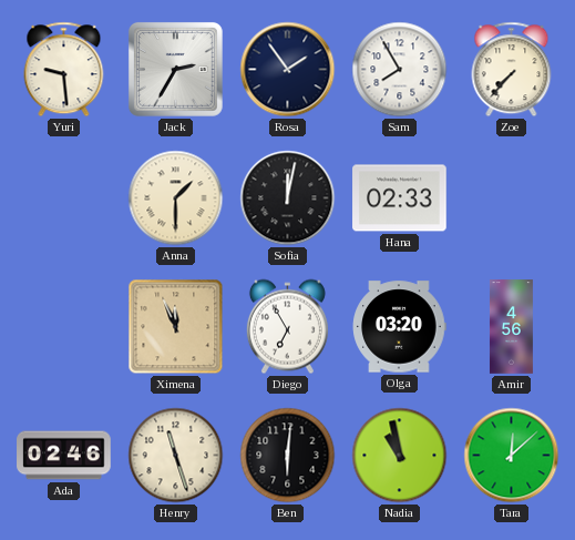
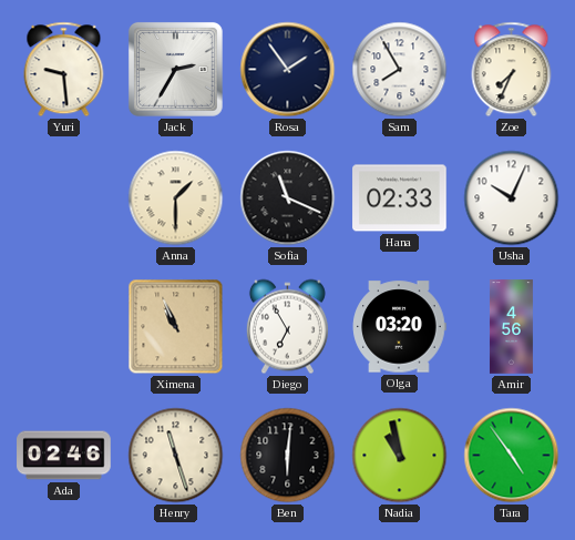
Zoe: 7:37 -> 7:34
Sofia: 12:02 -> 11:19
Usha: none -> 10:04
Ximena: 11:56 -> 10:56
Tara: 12:08 -> 4:54
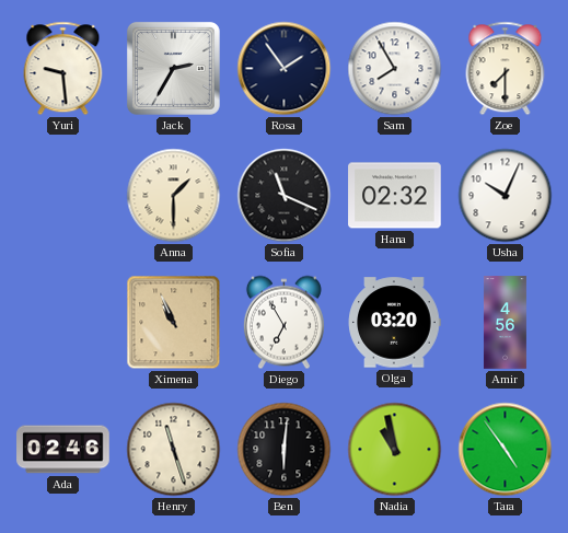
Zoe: 7:34 -> 7:30
Hana: 02:33 -> 02:32
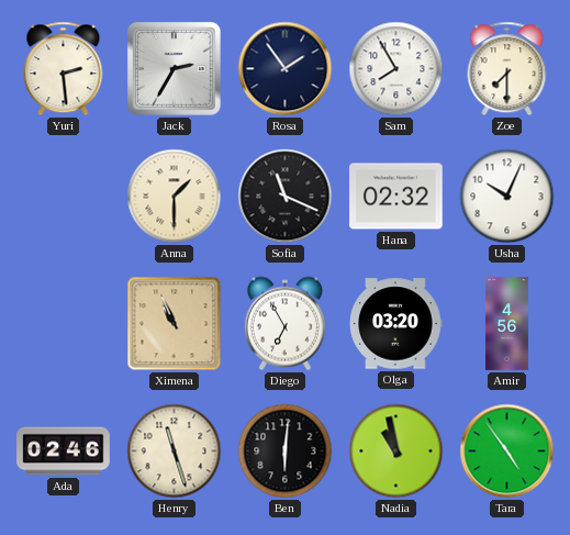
Yuri: 9:29 -> 2:29
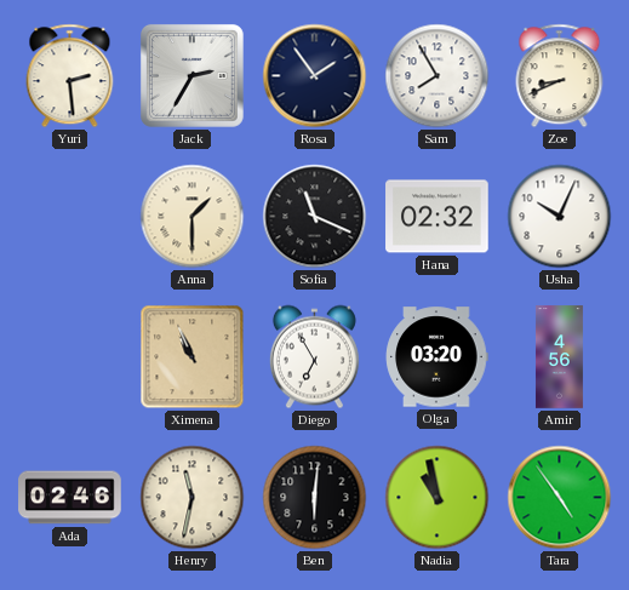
Zoe: 7:30 -> 8:41
Henry: 11:27 -> 11:32
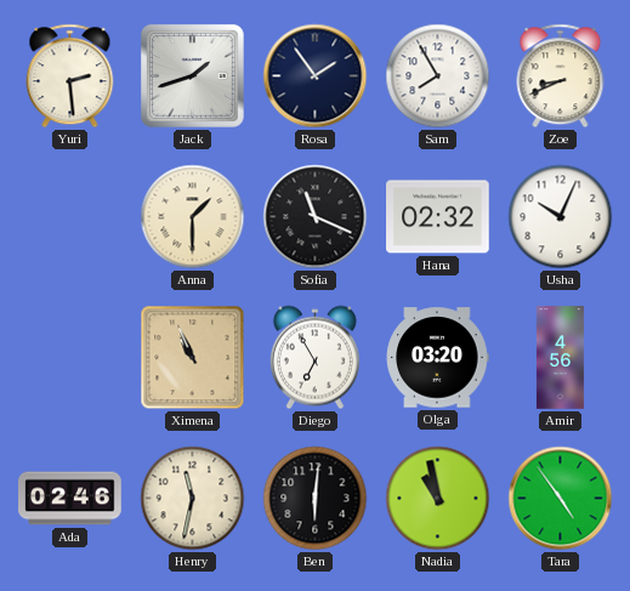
Jack: 2:35 -> 1:42
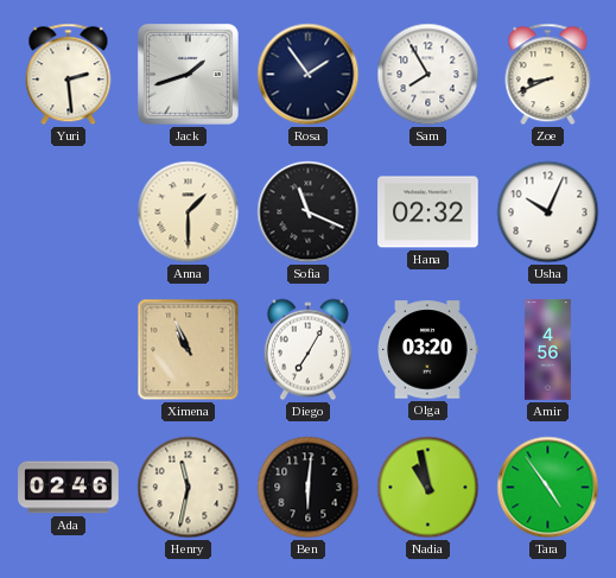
Diego: 6:55 -> 7:05
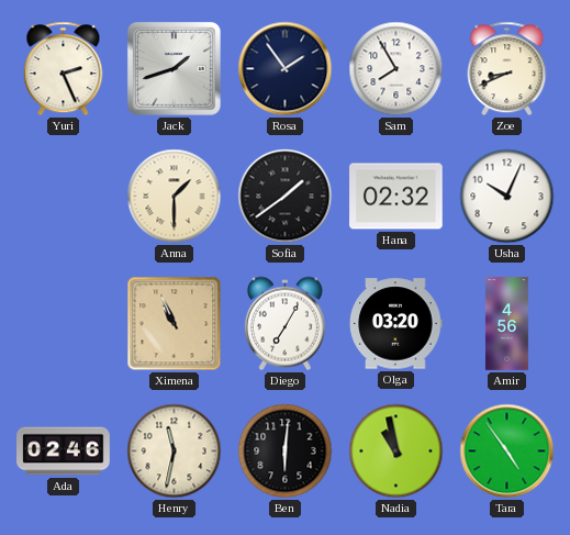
Yuri: 2:29 -> 2:26
Sofia: 11:19 -> 1:39
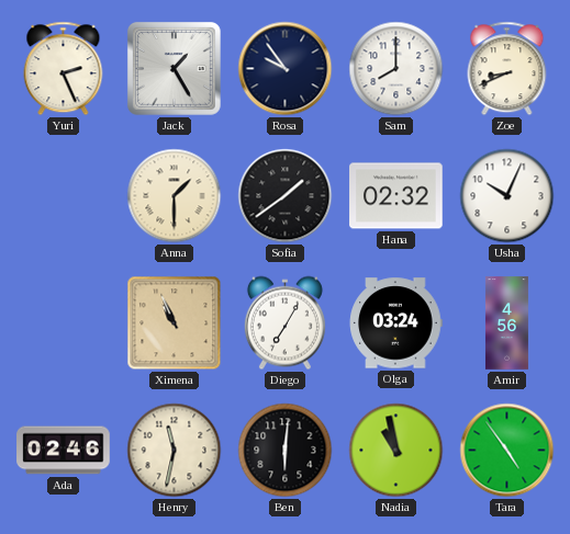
Jack: 1:42 -> 1:25
Rosa: 1:54 -> 9:54
Sam: 7:55 -> 8:00
Olga: 03:20 -> 03:24
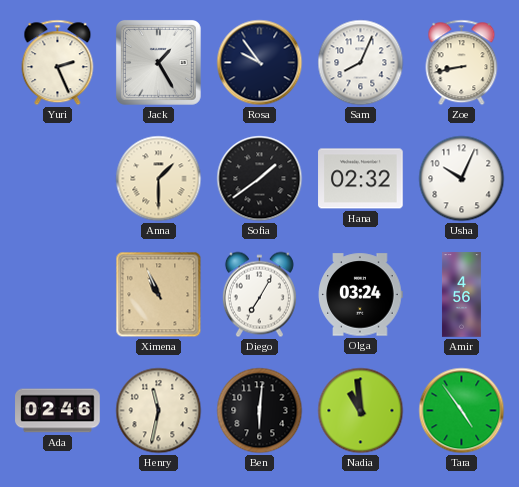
Sam: 8:00 -> 8:04
Zoe: 8:41 -> 8:43
Nadia: 10:58 -> 10:59
